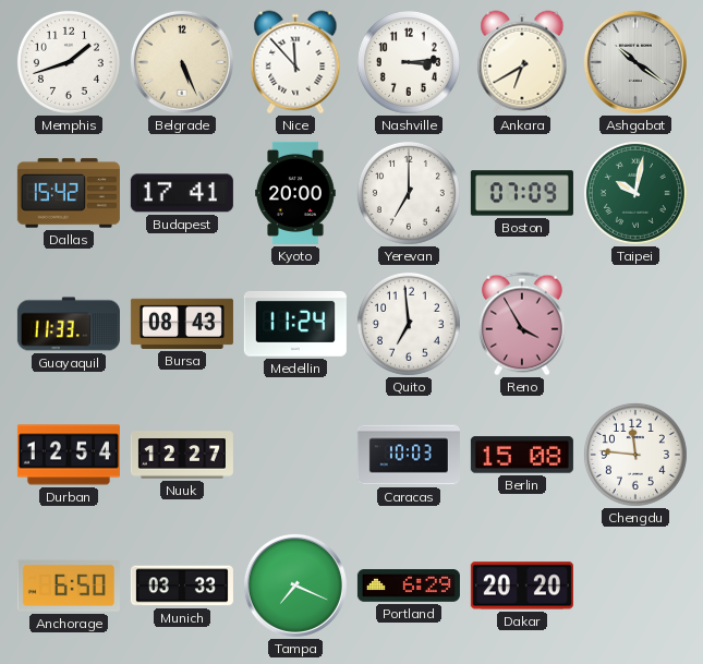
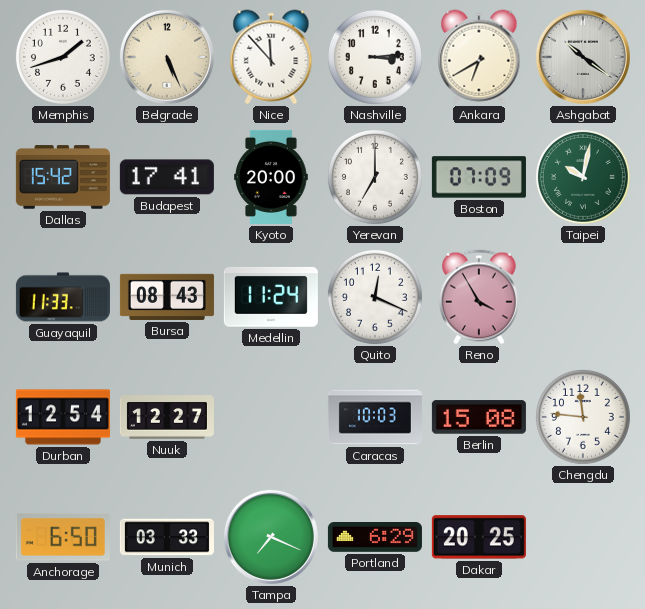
Quito: 6:59 -> 12:19
Dakar: 20:20 -> 20:25
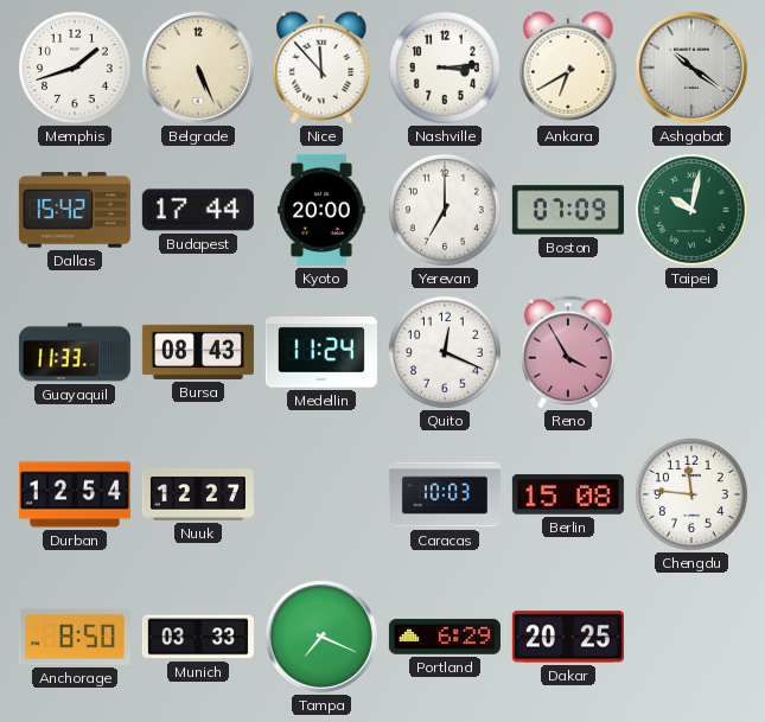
Budapest: 17:41 -> 17:44
Anchorage: 6:50 -> 8:50
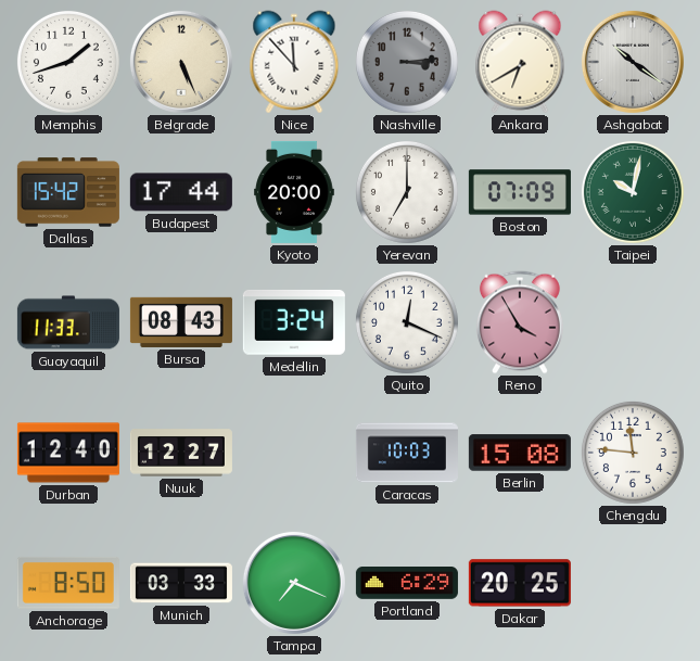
Nashville dial: white -> grey
Medellin: 11:24 -> 3:24
Durban: 12:54 -> 12:40
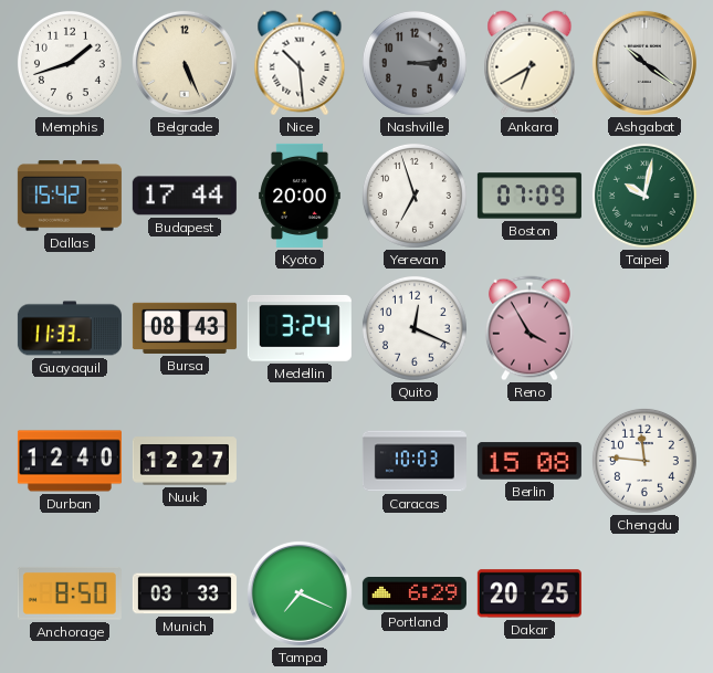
Nice: 11:53 -> 10:29
Yerevan: 7:00 -> 6:57
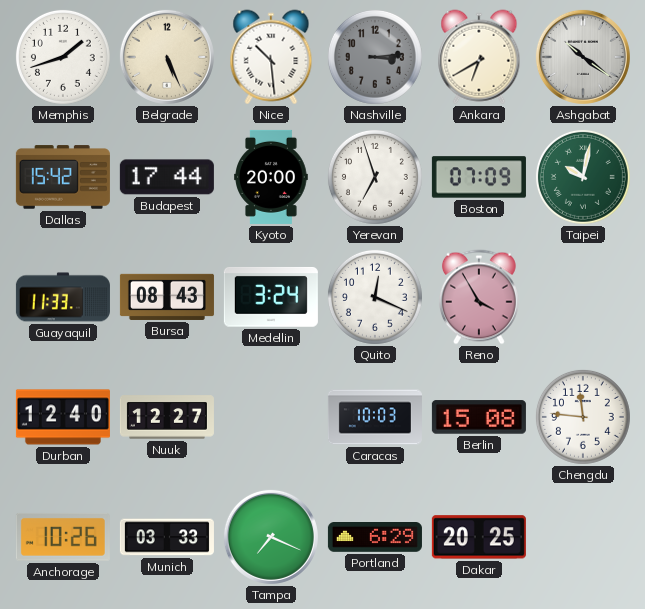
Anchorage: 8:50 -> 10:26
